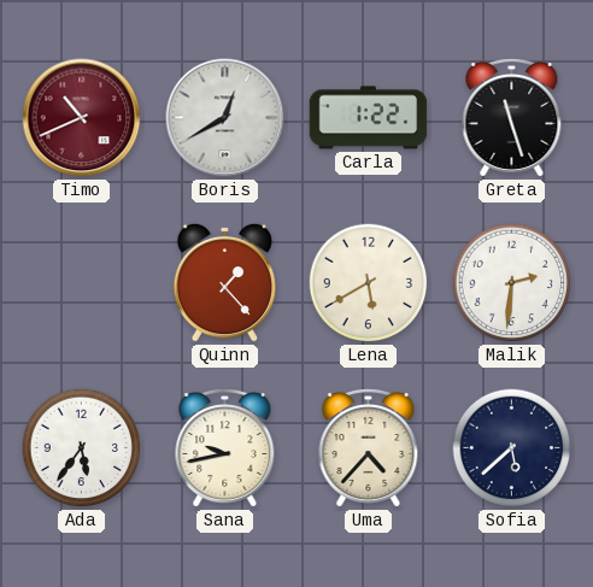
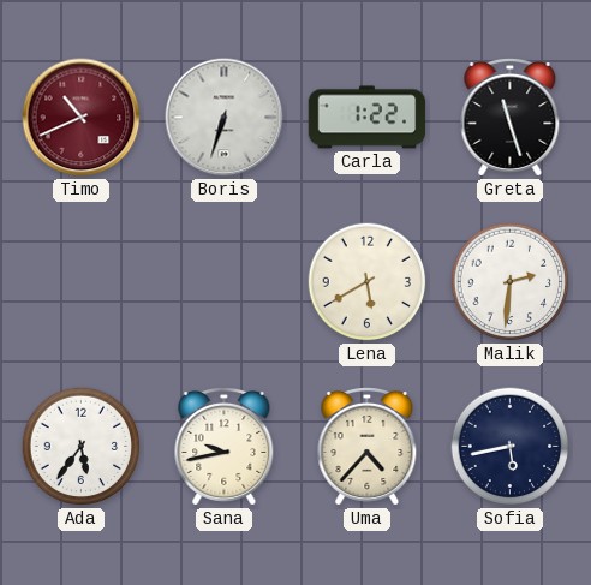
Boris: 12:40 -> 6:33
Quinn: 1:23 -> none
Sofia: 5:38 -> 5:43
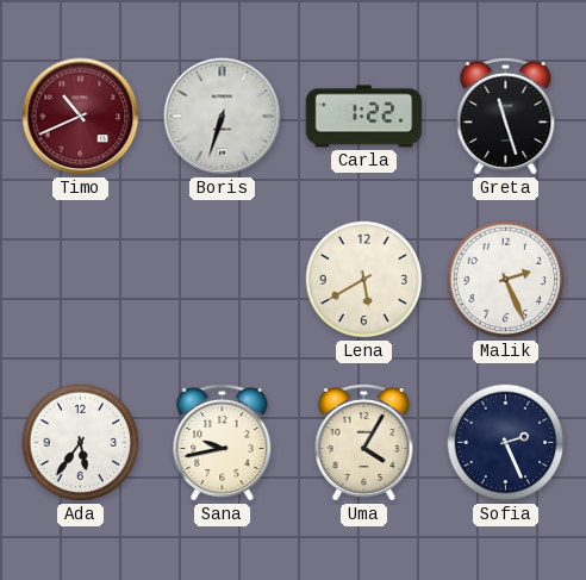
Malik: 2:31 -> 2:26
Uma: 4:37 -> 4:05
Sofia: 5:43 -> 2:26
